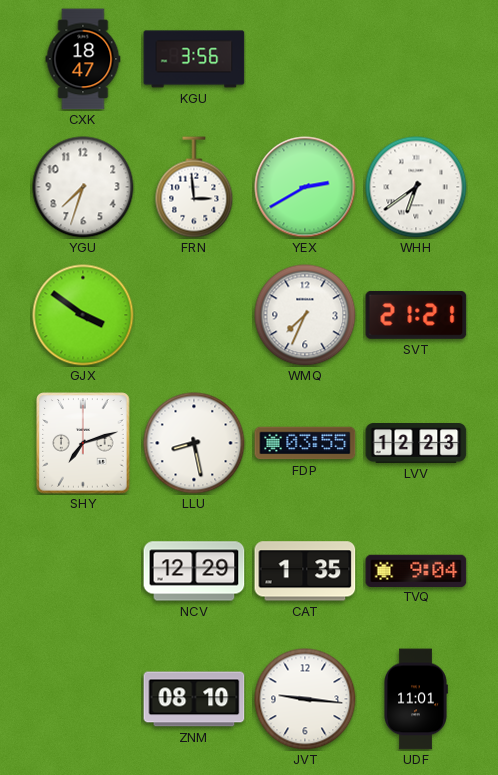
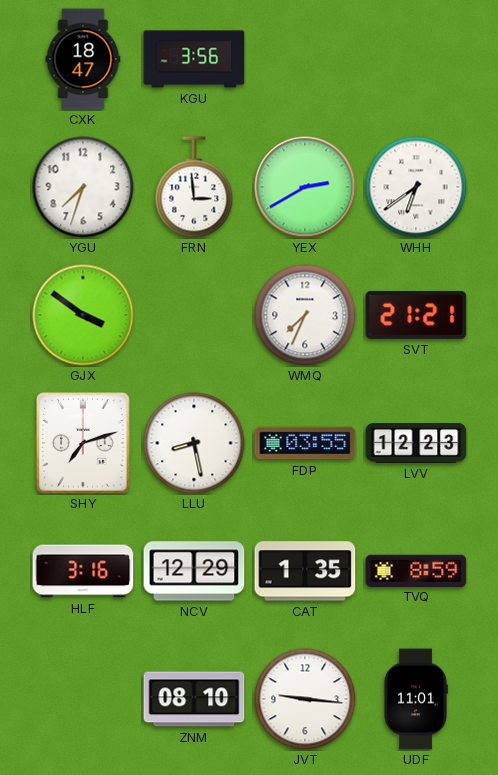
HLF: none -> 3:16
TVQ: 9:04 -> 8:59
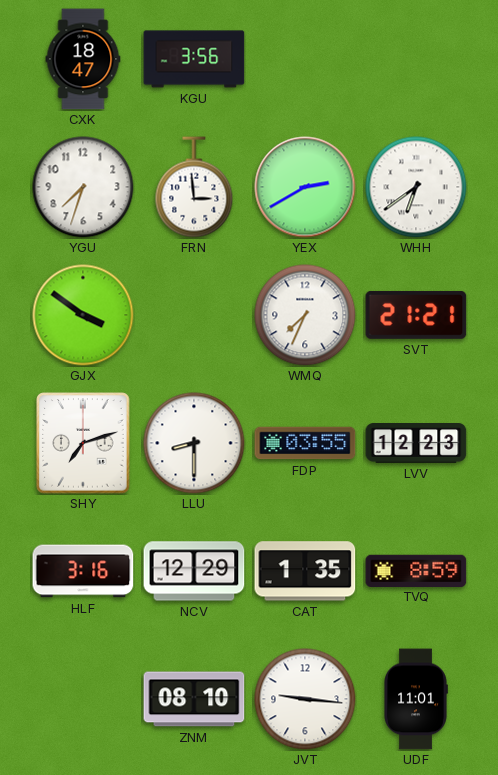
LLU: 8:28 -> 8:30
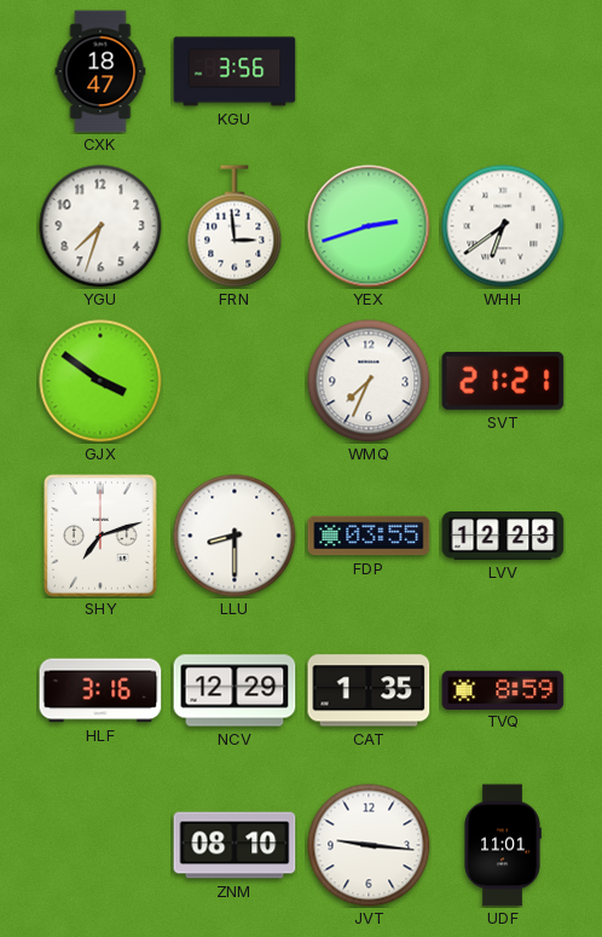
YEX: 2:40 -> 2:42
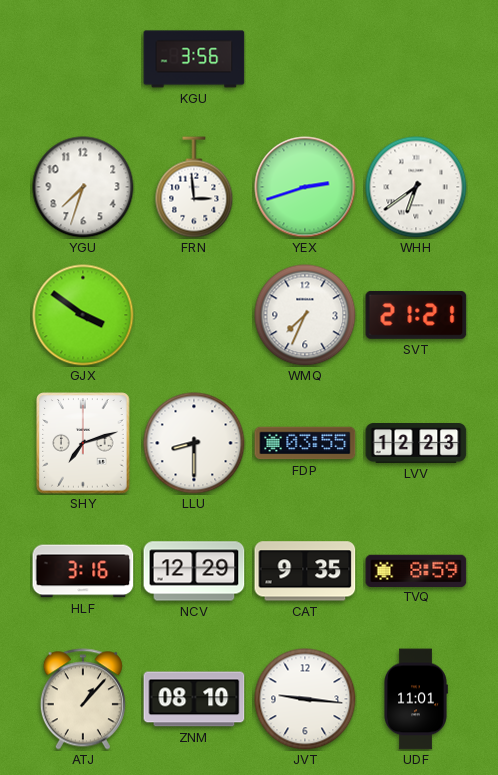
CXK: 18:47 -> none
CAT: 1:35 -> 9:35
ATJ: none -> 1:07
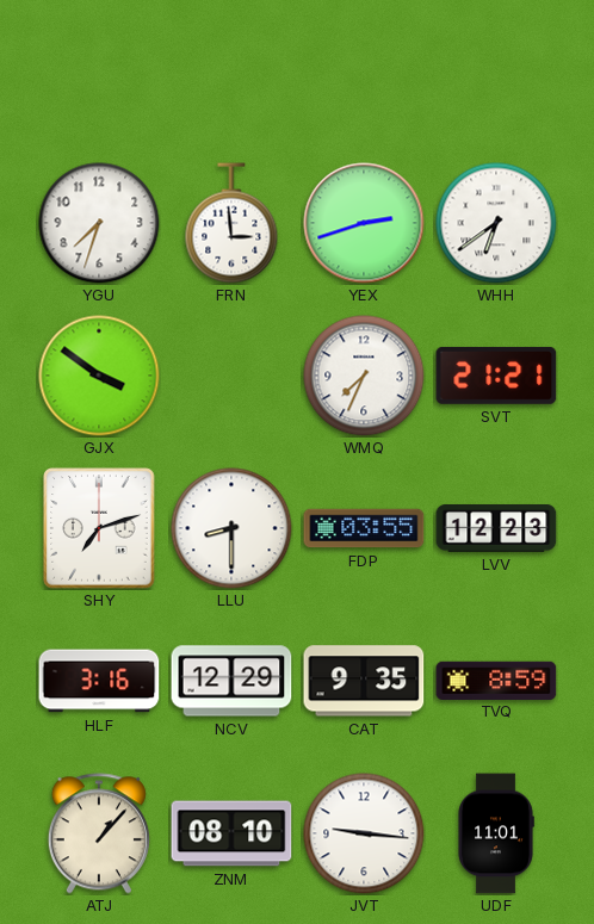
KGU: 3:56 -> none
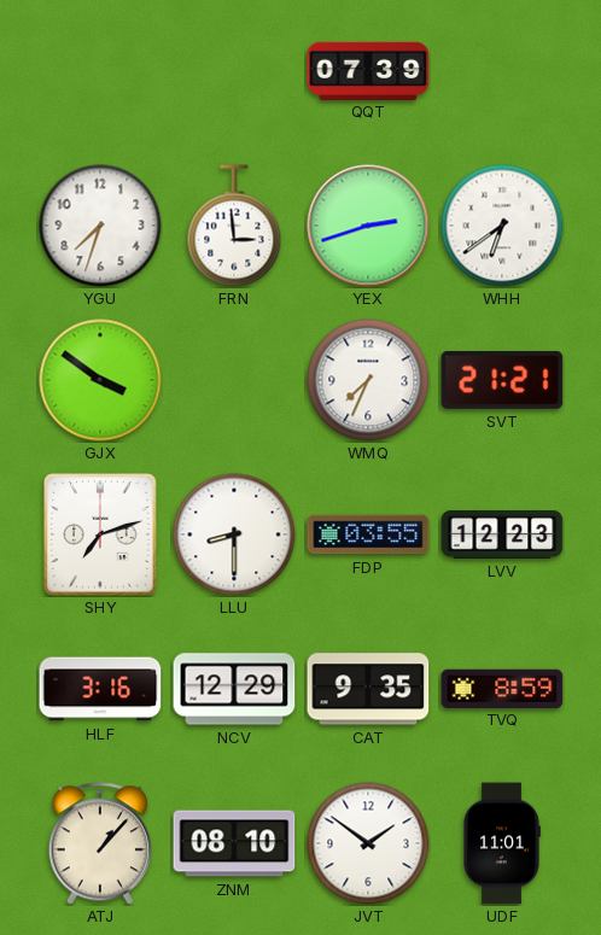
QQT: none -> 07:39
JVT: 9:16 -> 1:51
